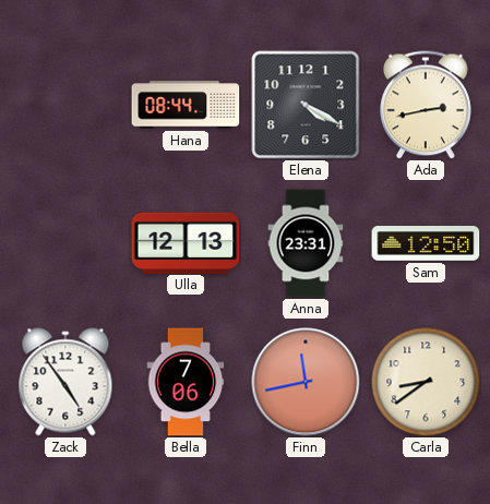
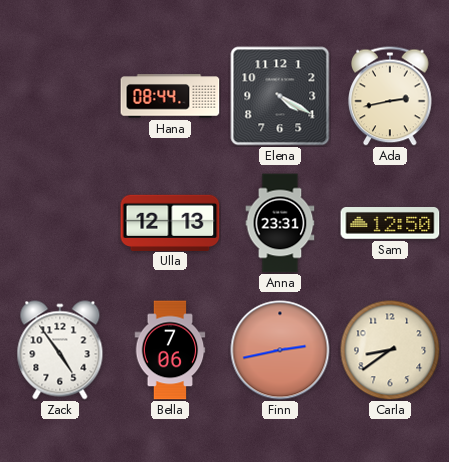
Finn: 11:43 -> 2:43
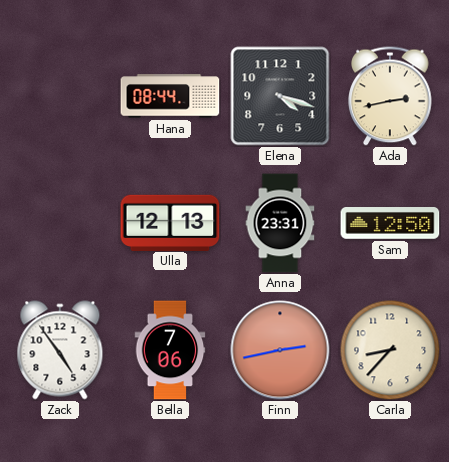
Elena: 4:20 -> 4:18
Carla: 8:39 -> 8:37
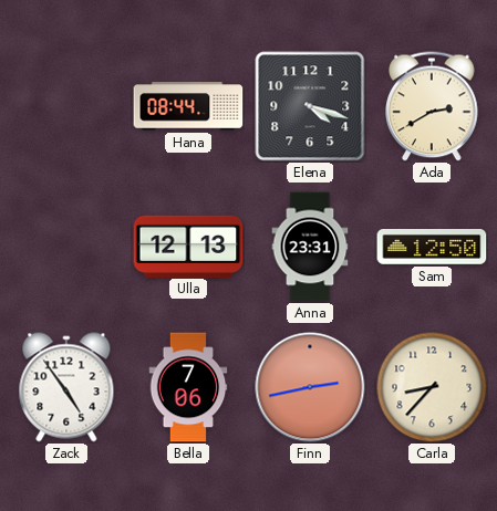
Ada: 2:43 -> 2:40
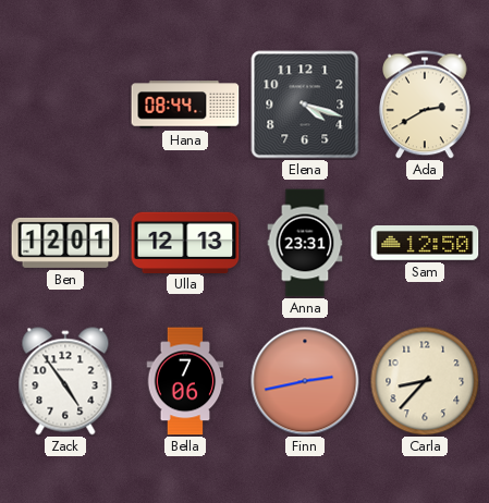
Ben: none -> 12:01
